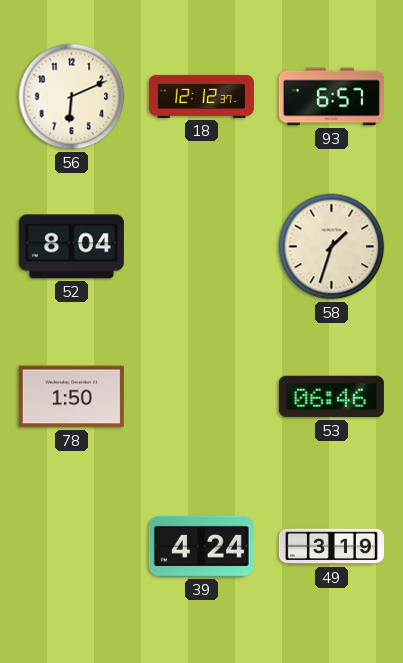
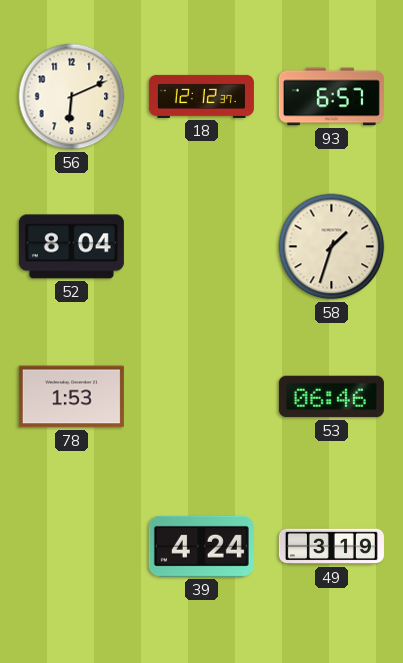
78: 1:50 -> 1:53
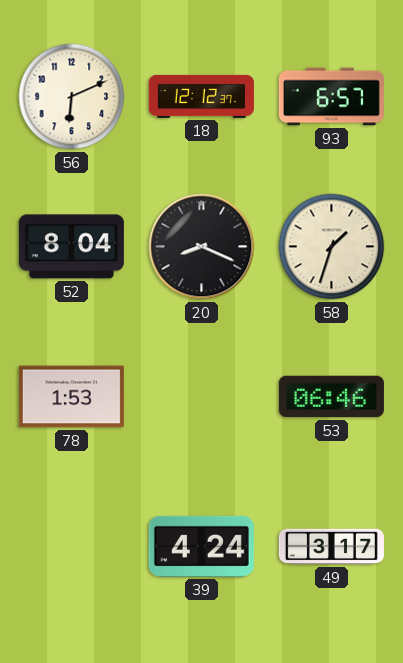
20: none -> 8:19
49: 3:19 -> 3:17
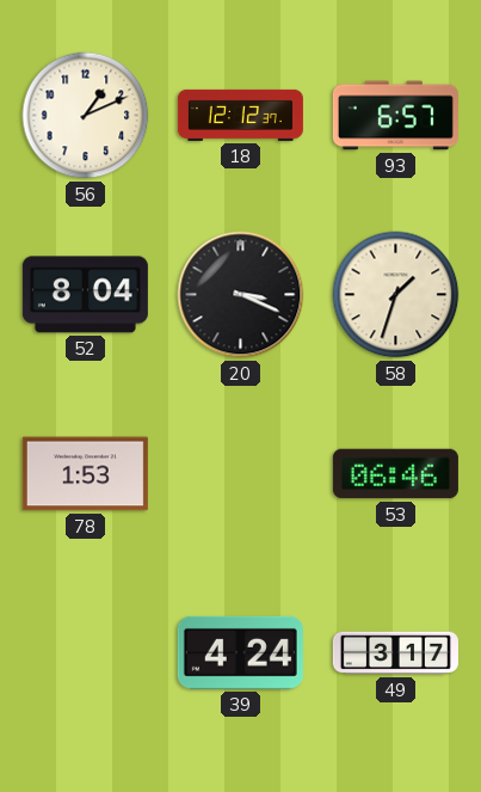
56: 6:11 -> 1:11
20: 8:19 -> 3:19
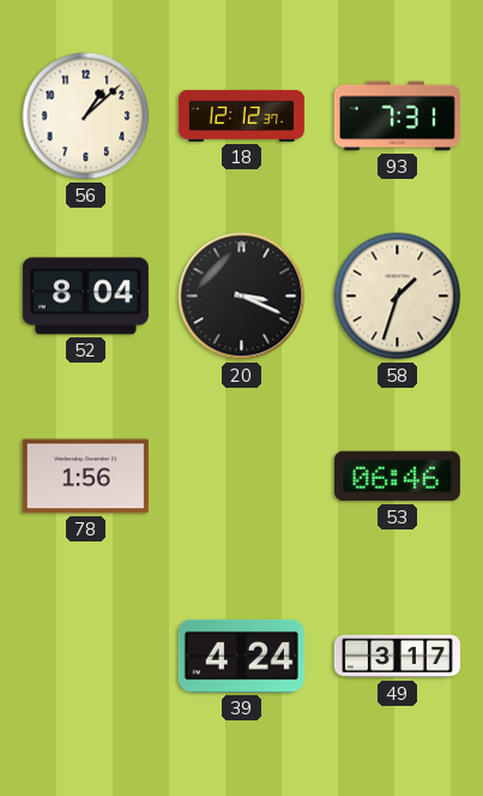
56: 1:11 -> 1:08
93: 6:57 -> 7:31
78: 1:53 -> 1:56
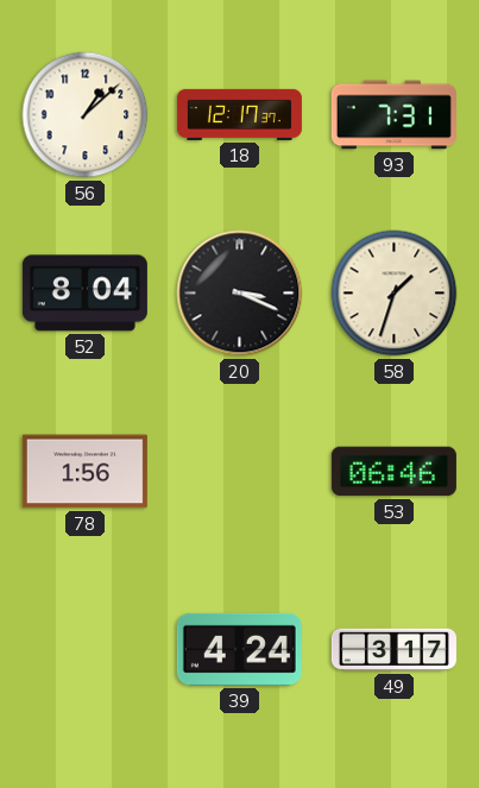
18: 12:12 -> 12:17
